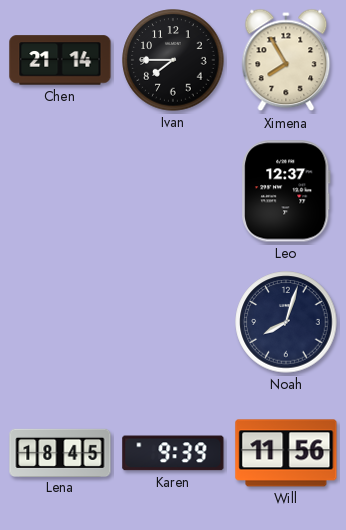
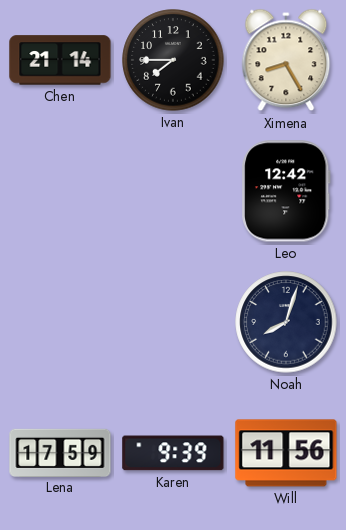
Ximena: 7:55 -> 8:25
Leo: 12:37 -> 12:42
Lena: 18:45 -> 17:59
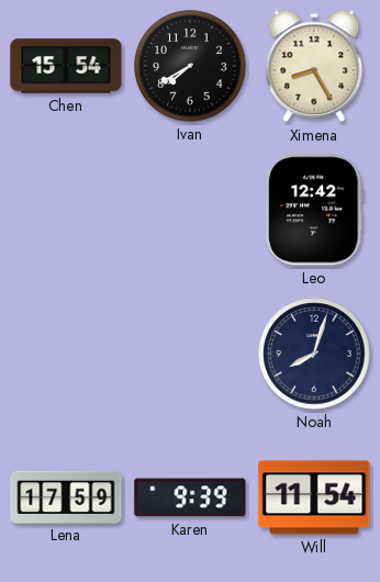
Chen: 21:14 -> 15:54
Ivan: 7:45 -> 7:40
Will: 11:56 -> 11:54
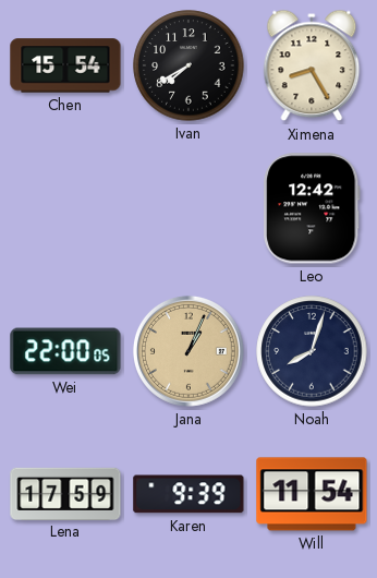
Wei: none -> 22:00
Jana: none -> 1:04
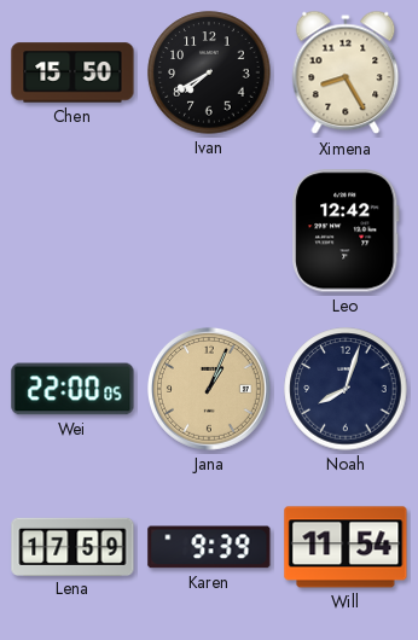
Chen: 15:54 -> 15:50
